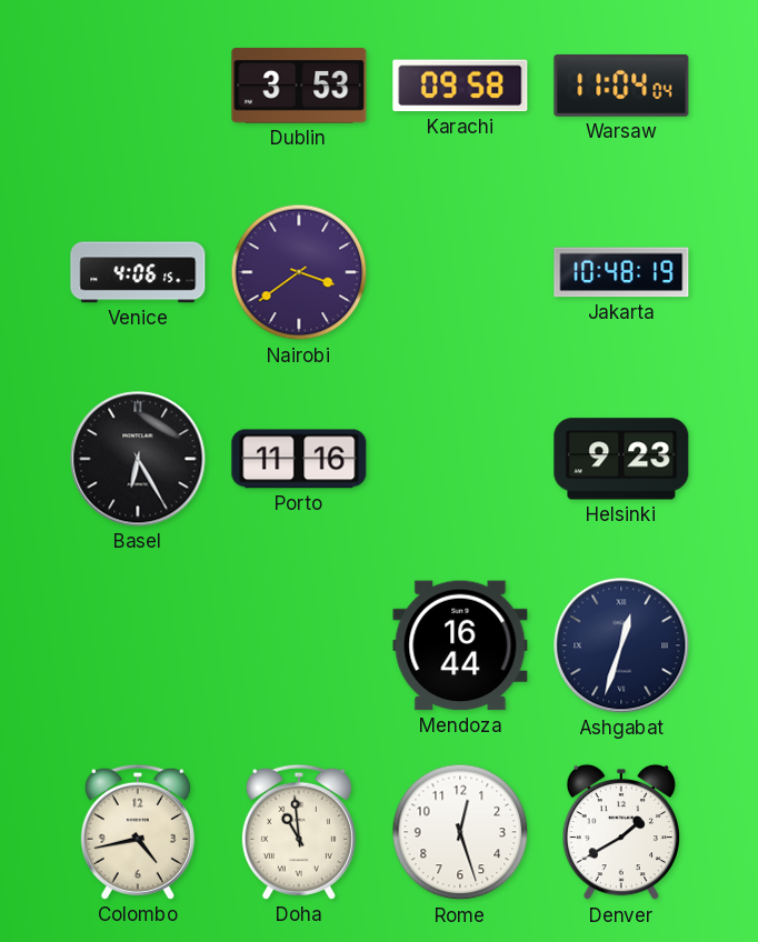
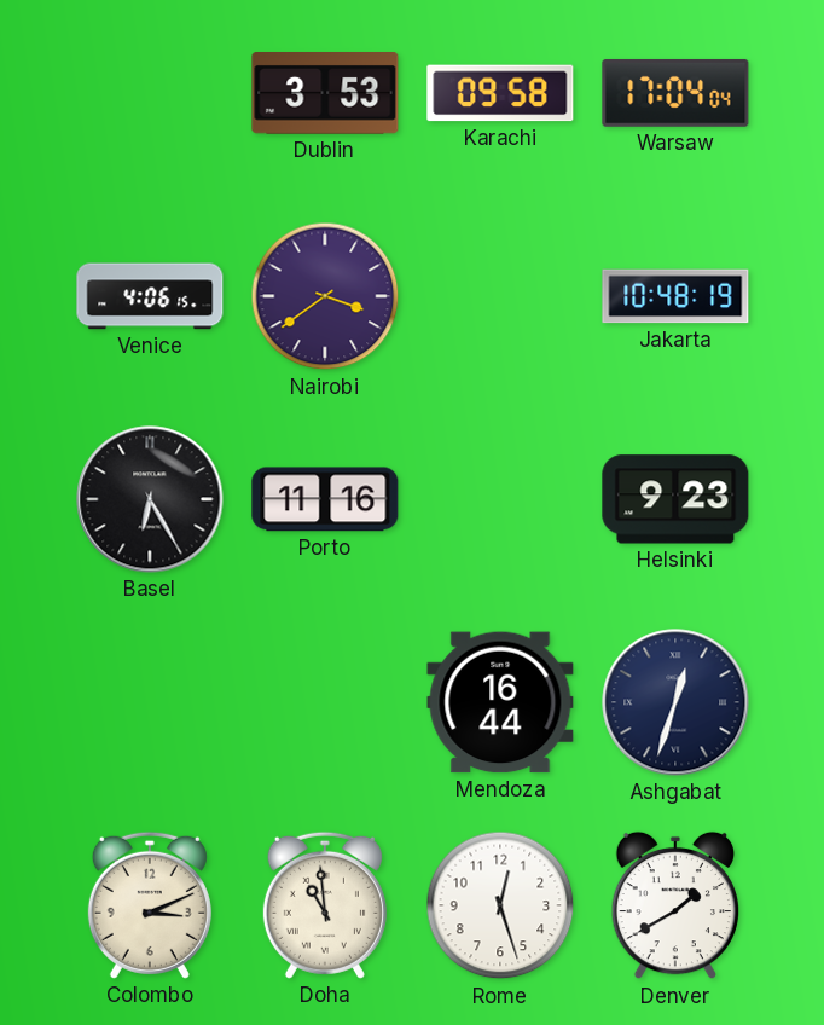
Warsaw: 11:04 -> 17:04
Colombo: 4:43 -> 3:11
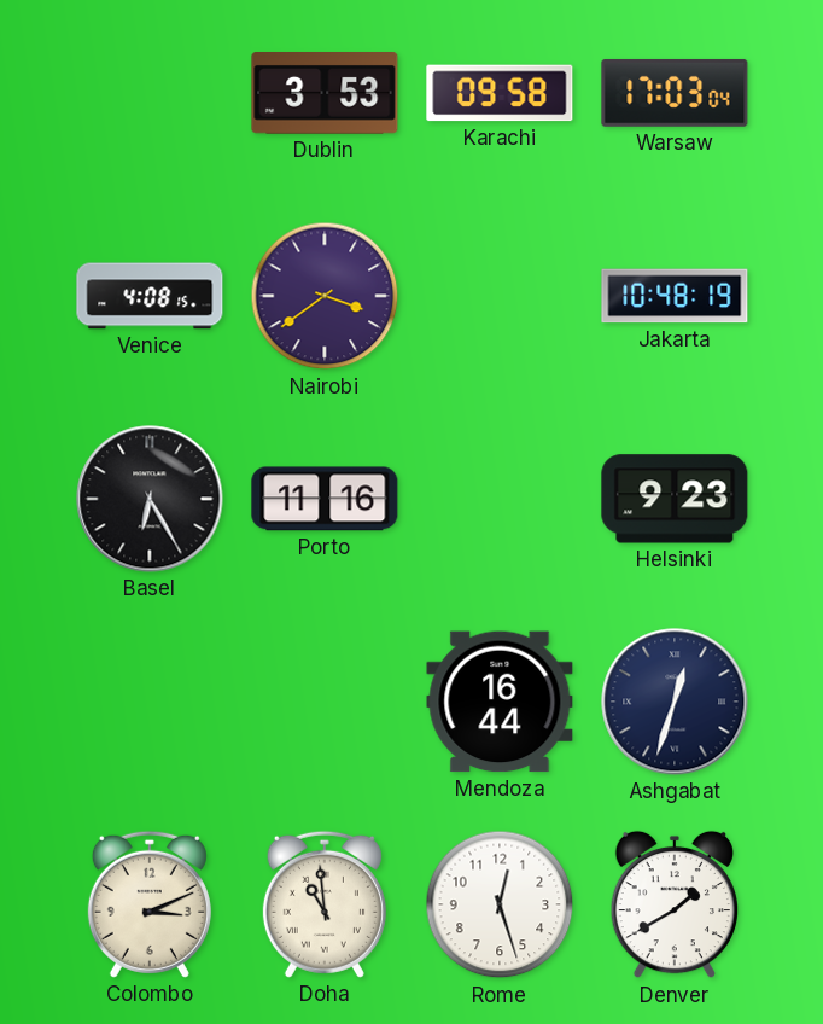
Warsaw: 17:04 -> 17:03
Venice: 4:06 -> 4:08
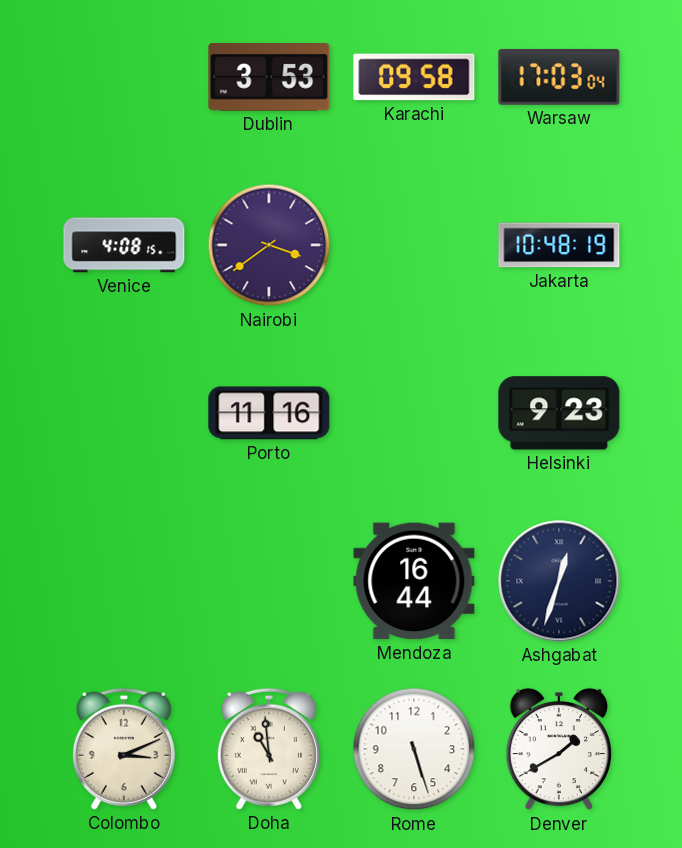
Basel: 6:25 -> none
Rome: 12:27 -> 5:27
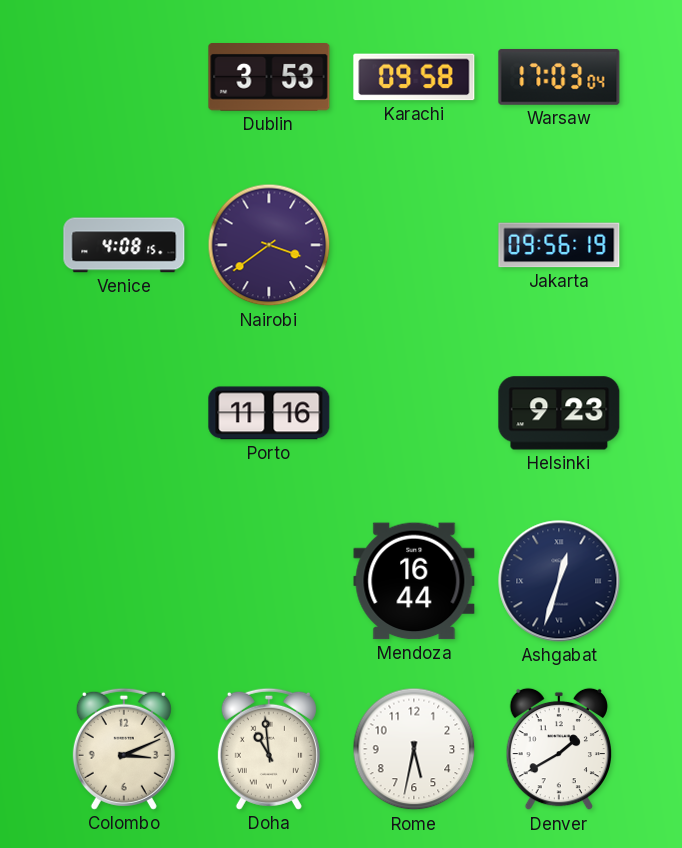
Jakarta: 10:48 -> 09:56
Rome: 5:27 -> 5:32
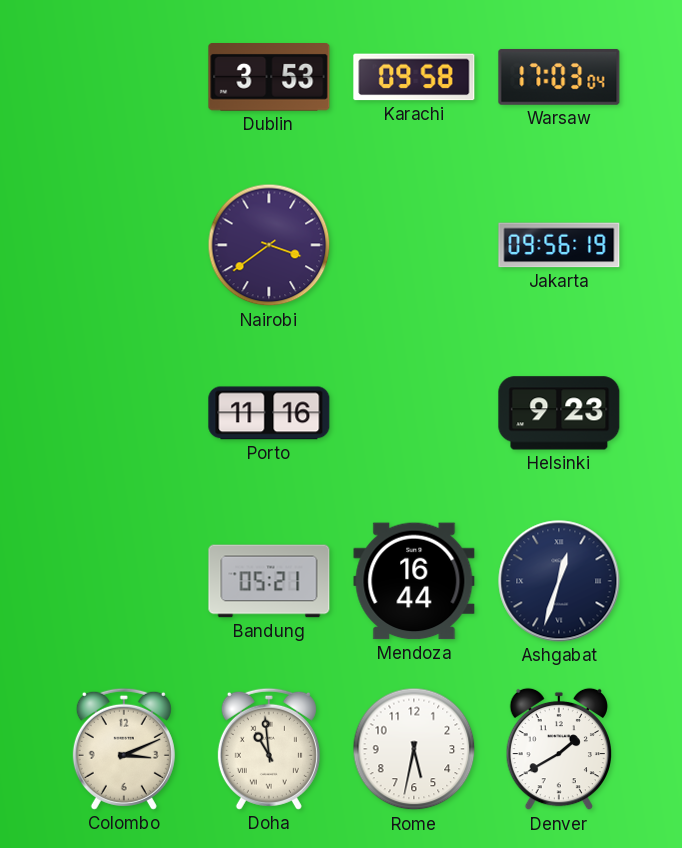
Venice: 4:08 -> none
Bandung: none -> 05:21
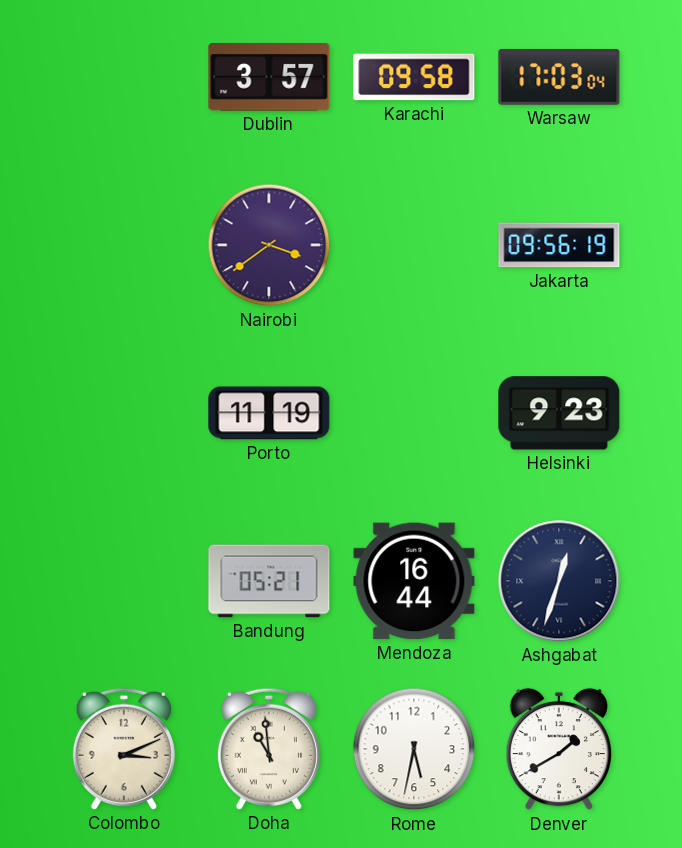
Dublin: 3:53 -> 3:57
Porto: 11:16 -> 11:19
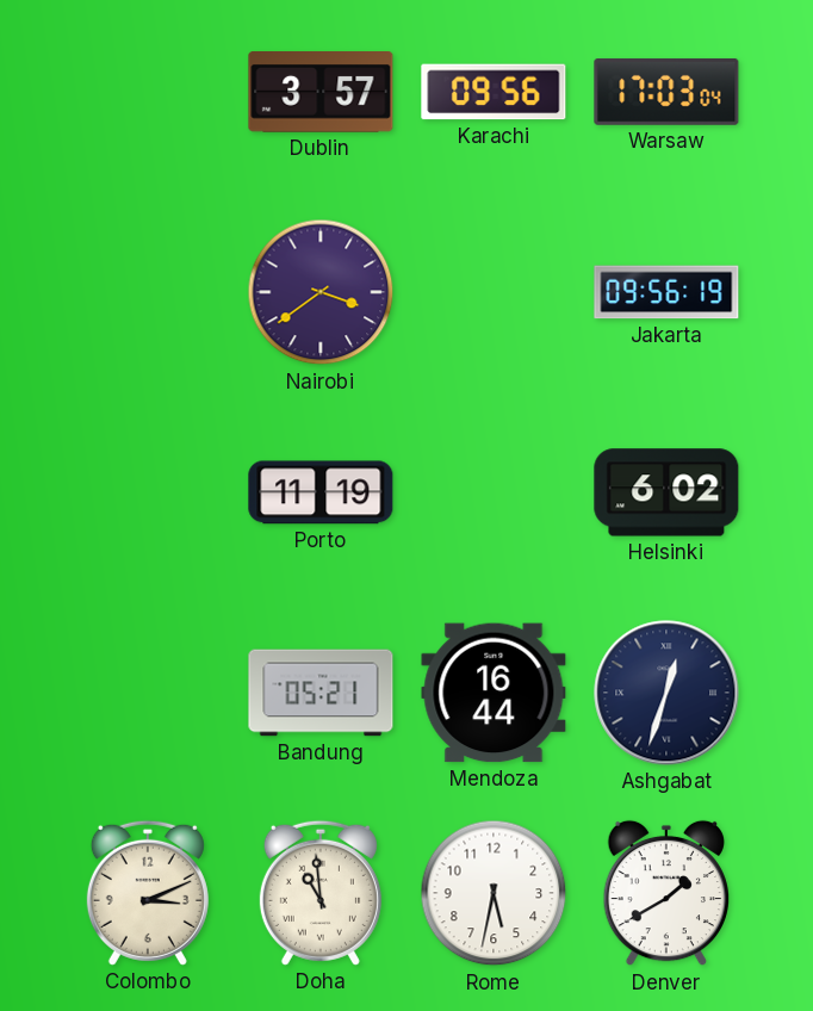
Karachi: 09:58 -> 09:56
Helsinki: 9:23 -> 6:02
